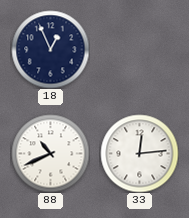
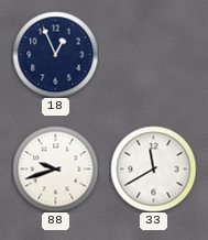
88: 10:41 -> 9:42
33: 12:14 -> 11:40
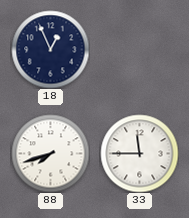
88: 9:42 -> 7:42
33: 11:40 -> 11:45
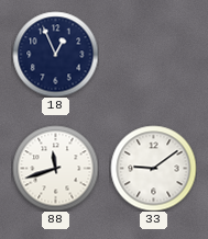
88: 7:42 -> 11:42
33: 11:45 -> 9:09
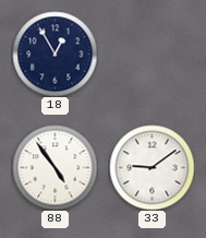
18: 12:56 -> 12:55
88: 11:42 -> 4:54
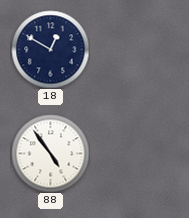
18: 12:55 -> 12:50
33: 9:09 -> none
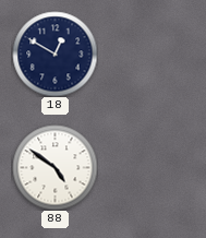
88: 4:54 -> 4:51
